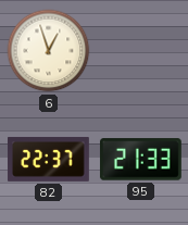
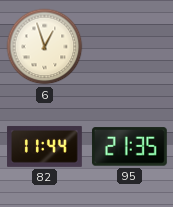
82: 22:37 -> 11:44
95: 21:33 -> 21:35
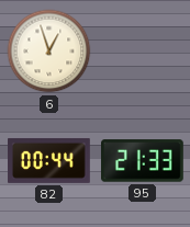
82: 11:44 -> 00:44
95: 21:35 -> 21:33
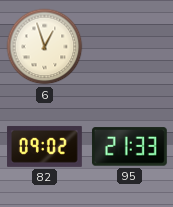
82: 00:44 -> 09:02
